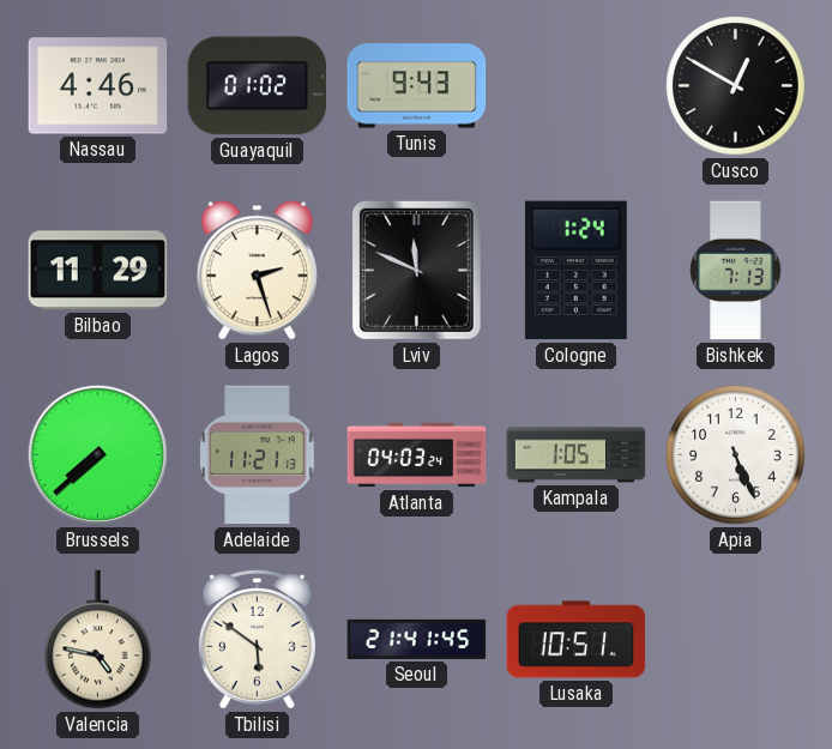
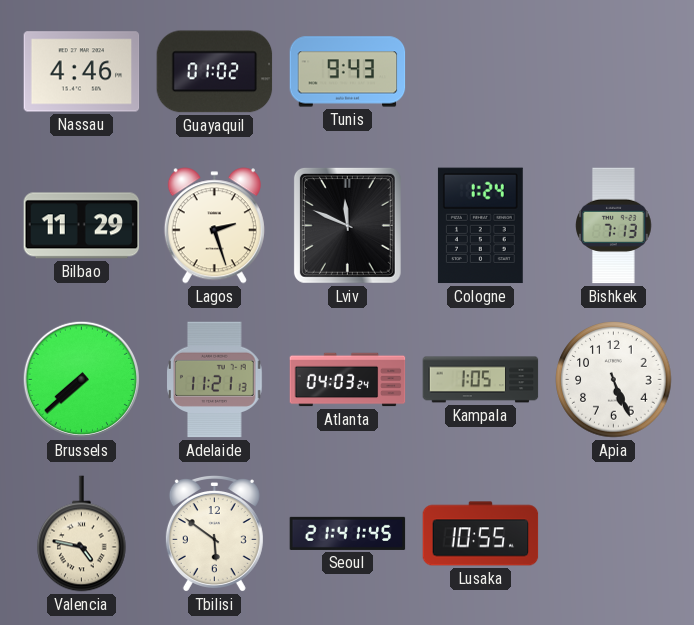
Cusco: 12:50 -> none
Lusaka: 10:51 -> 10:55
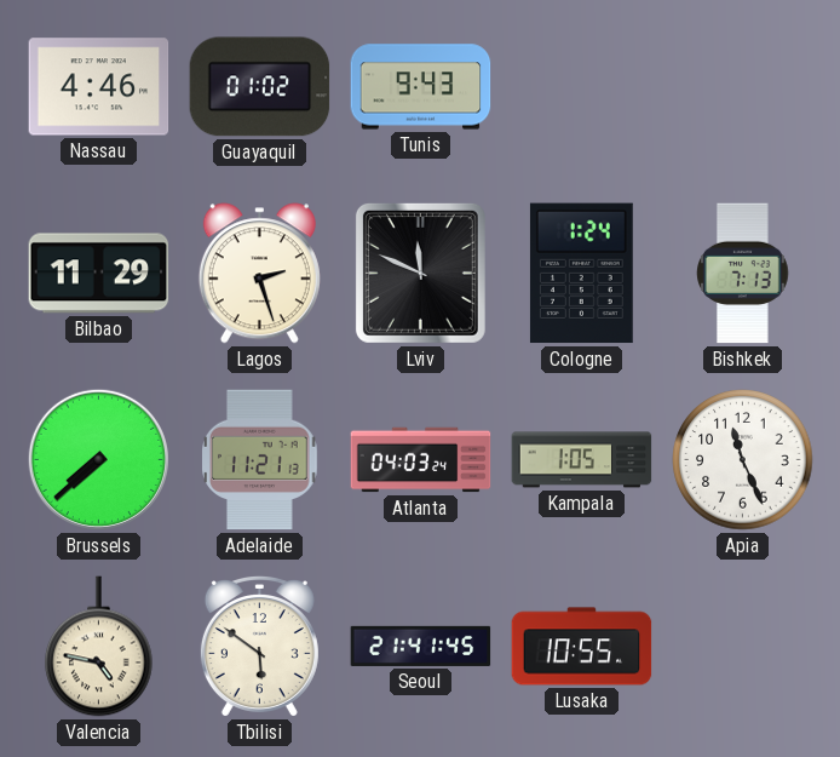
Apia: 5:26 -> 11:26
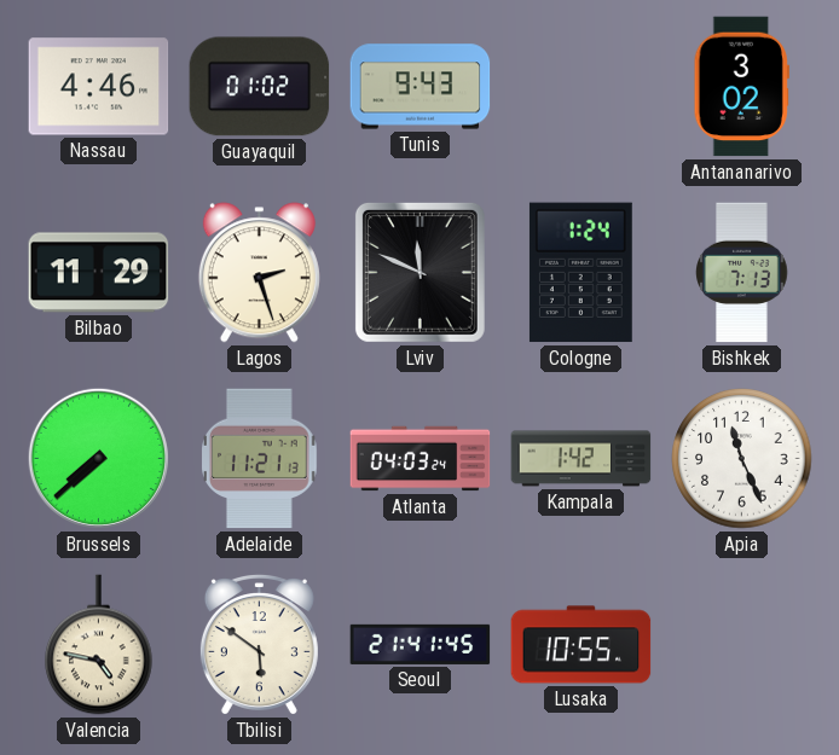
Antananarivo: none -> 3:02
Kampala: 1:05 -> 1:42
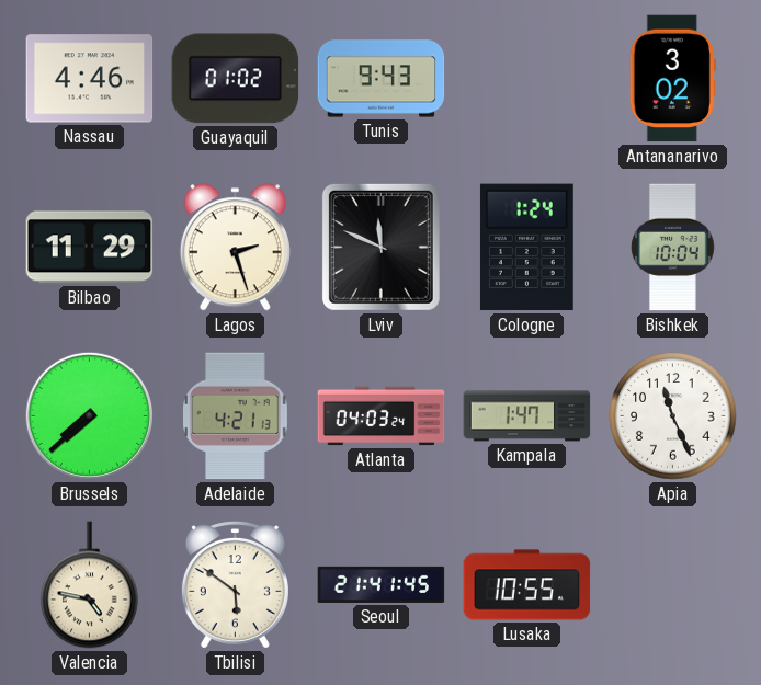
Bishkek: 7:13 -> 10:04
Adelaide: 11:21 -> 4:21
Kampala: 1:42 -> 1:47
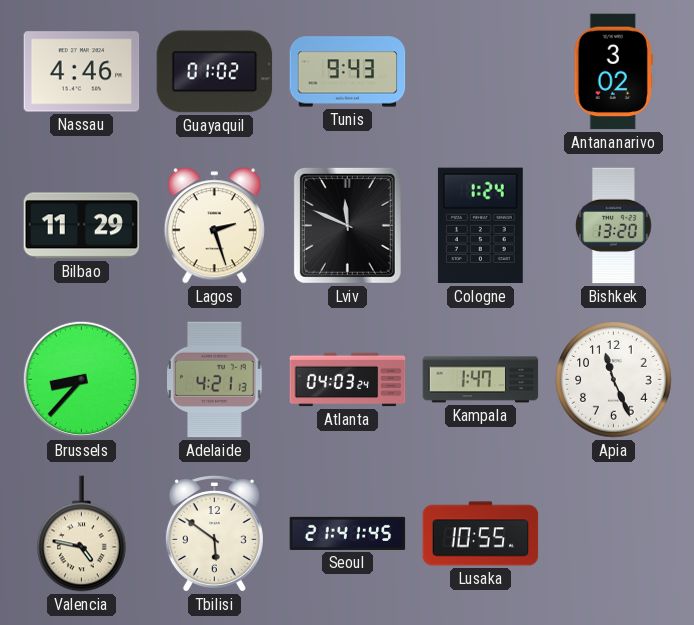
Bishkek: 10:04 -> 13:20
Brussels: 7:38 -> 8:37
